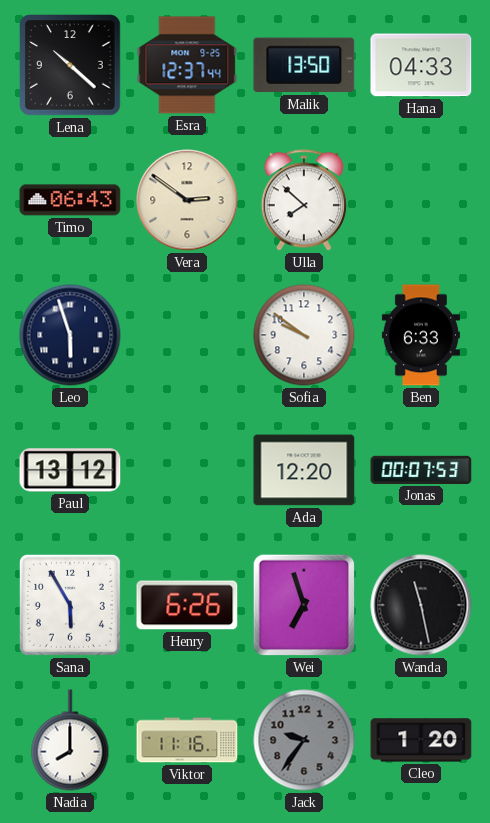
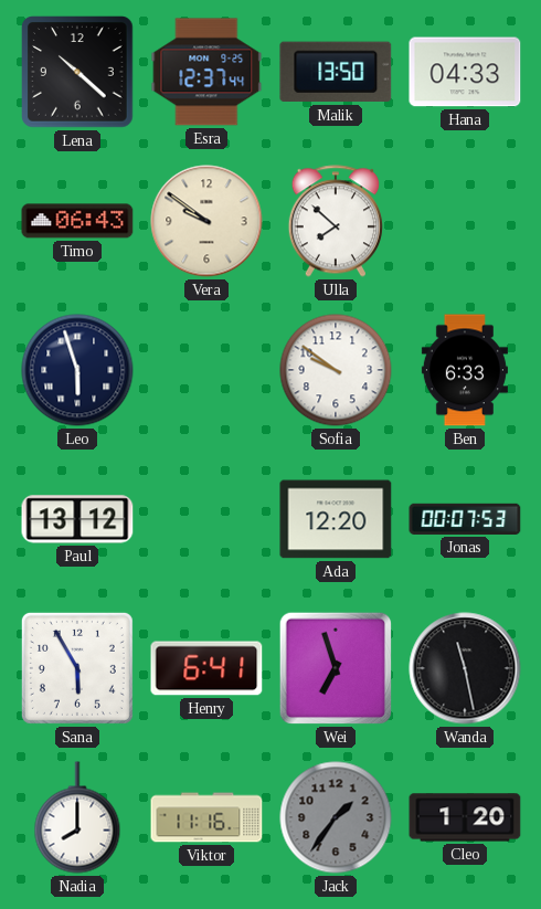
Vera: 2:51 -> 9:51
Henry: 6:26 -> 6:41
Jack: 9:36 -> 1:36
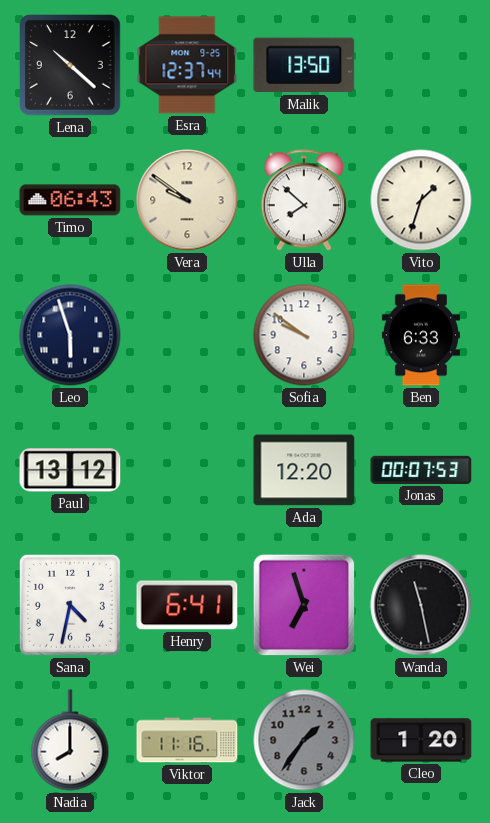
Hana: 04:33 -> none
Vito: none -> 1:33
Sana: 5:55 -> 4:32
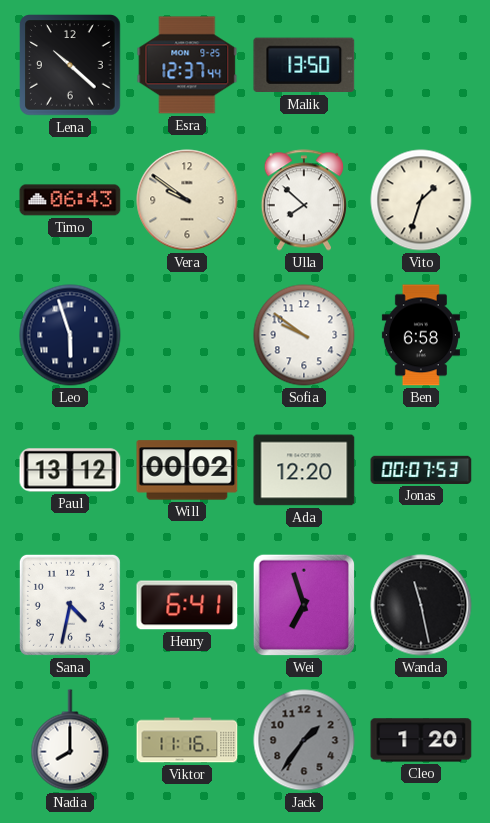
Ben: 6:33 -> 6:58
Will: none -> 00:02
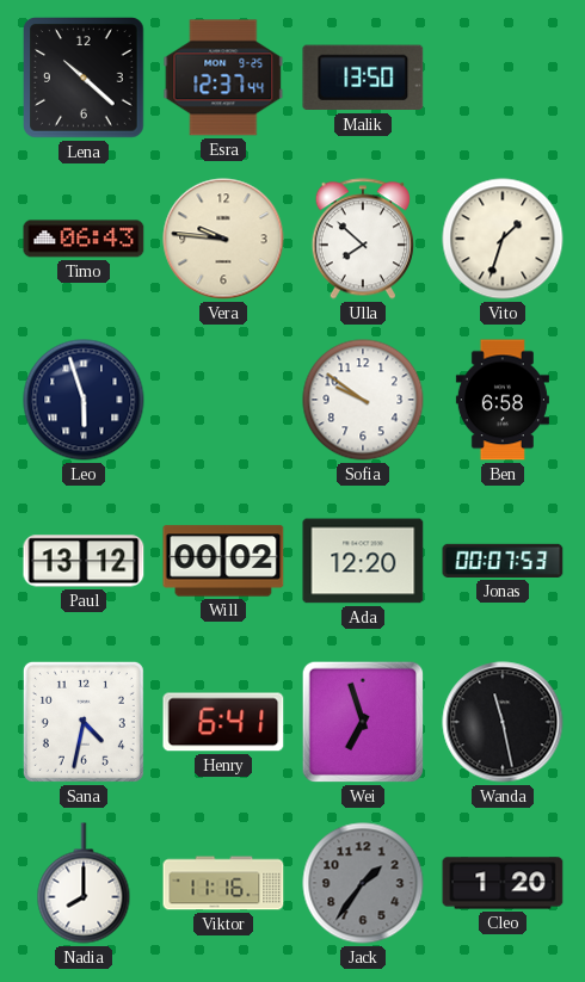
Vera: 9:51 -> 9:46
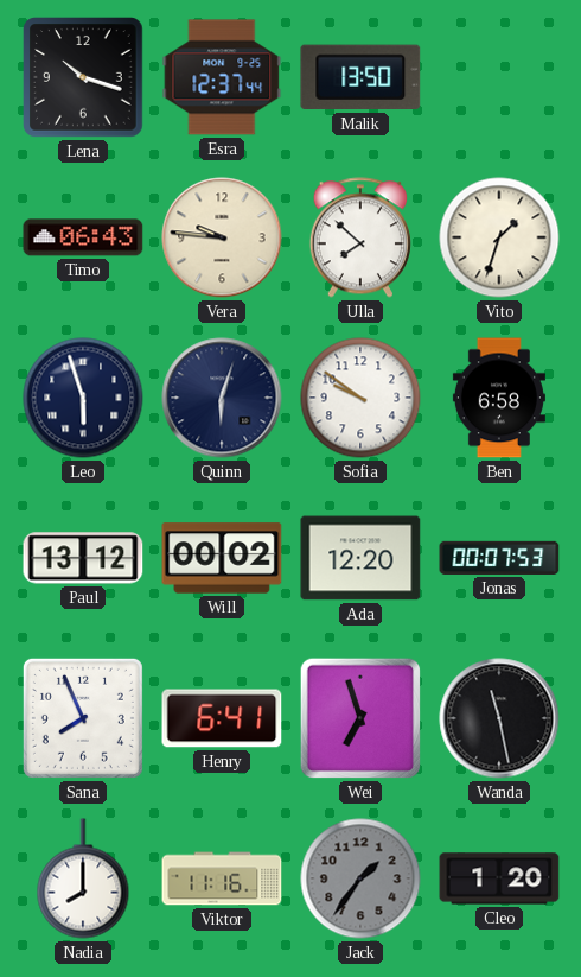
Lena: 10:22 -> 10:18
Quinn: none -> 6:03
Sana: 4:32 -> 7:56
